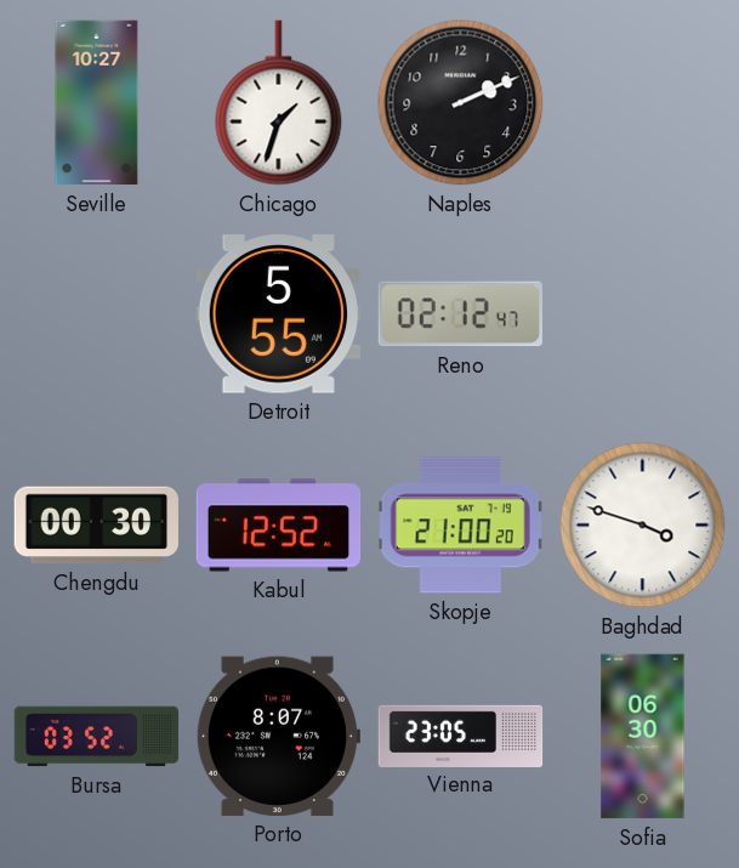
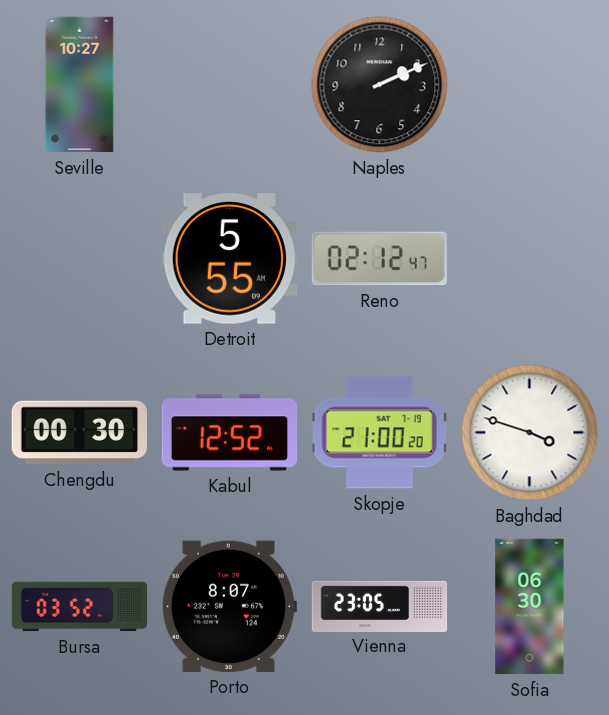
Chicago: 1:33 -> none
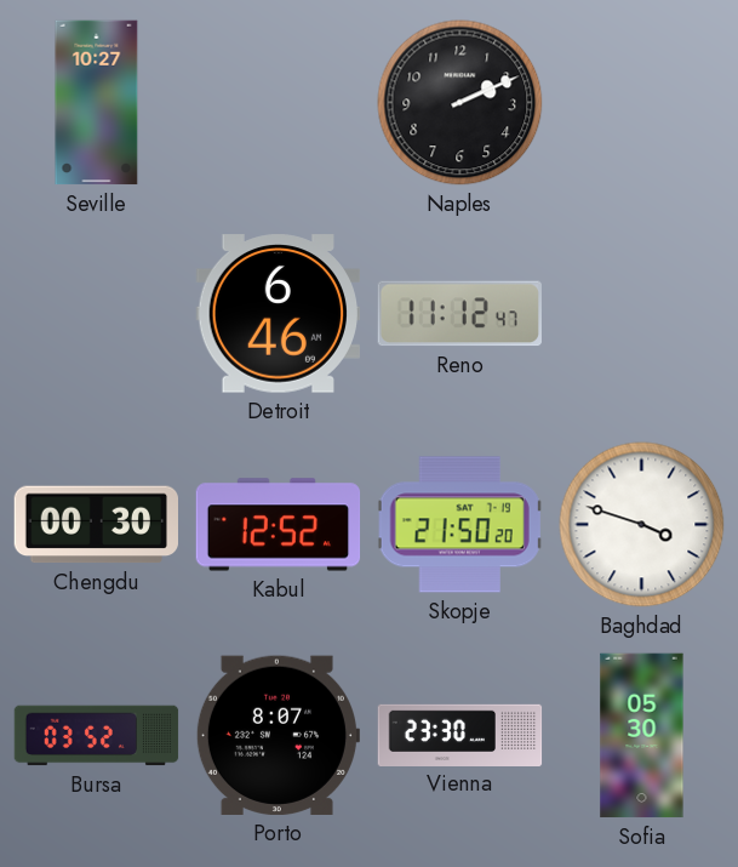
Detroit: 5:55 -> 6:46
Reno: 02:12 -> 11:12
Skopje: 21:00 -> 21:50
Vienna: 23:05 -> 23:30
Sofia: 06:30 -> 05:30
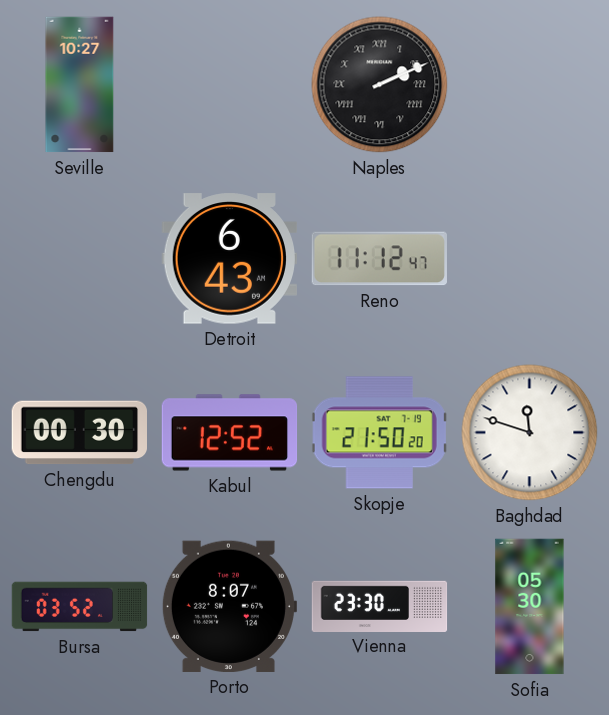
Naples numerals: Arabic -> Roman
Detroit: 6:46 -> 6:43
Baghdad: 3:48 -> 11:48
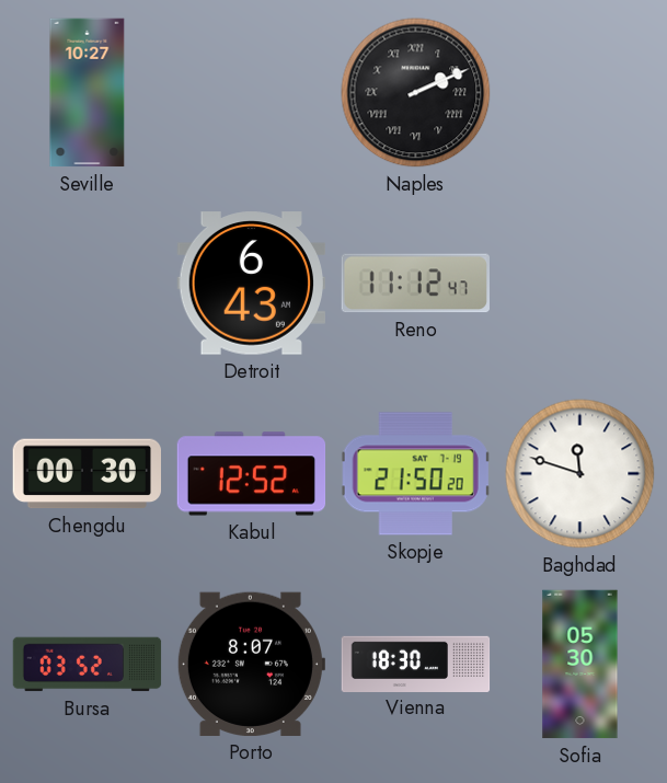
Vienna: 23:30 -> 18:30
